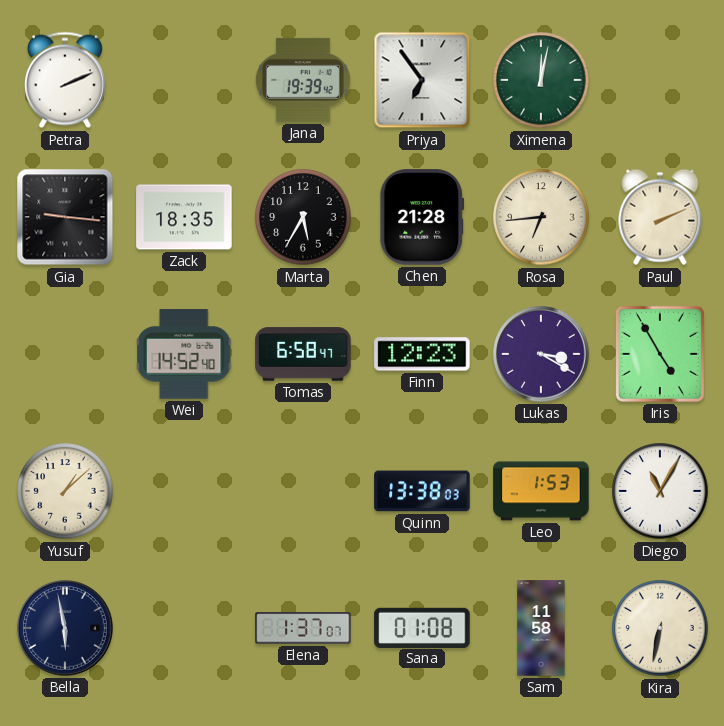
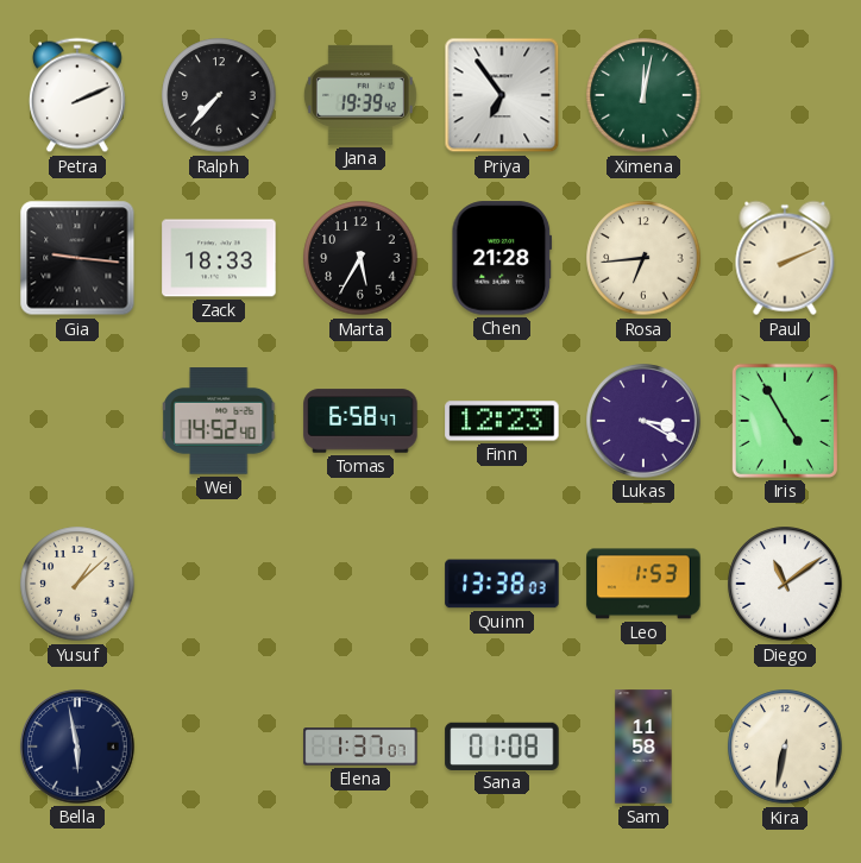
Ralph: none -> 7:37
Zack: 18:35 -> 18:33
Diego: 11:05 -> 11:09
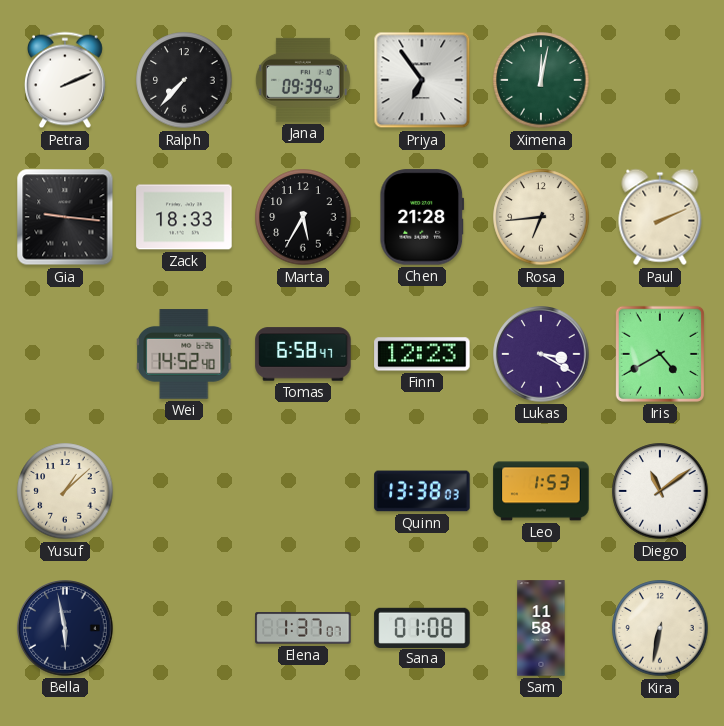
Jana: 19:39 -> 09:39
Iris: 4:55 -> 4:40
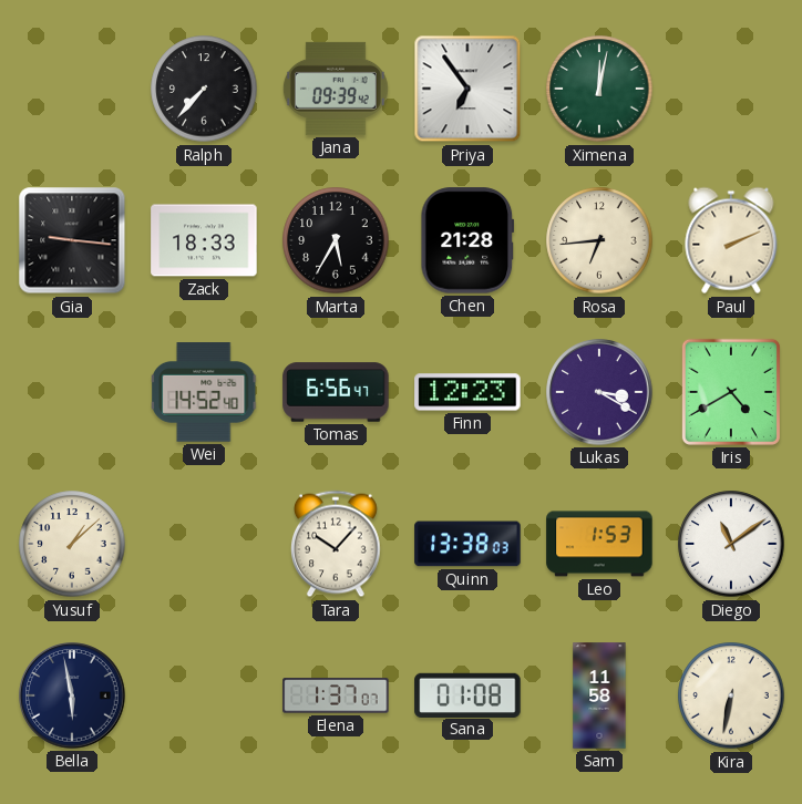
Petra: 2:11 -> none
Tomas: 6:58 -> 6:56
Tara: none -> 10:07
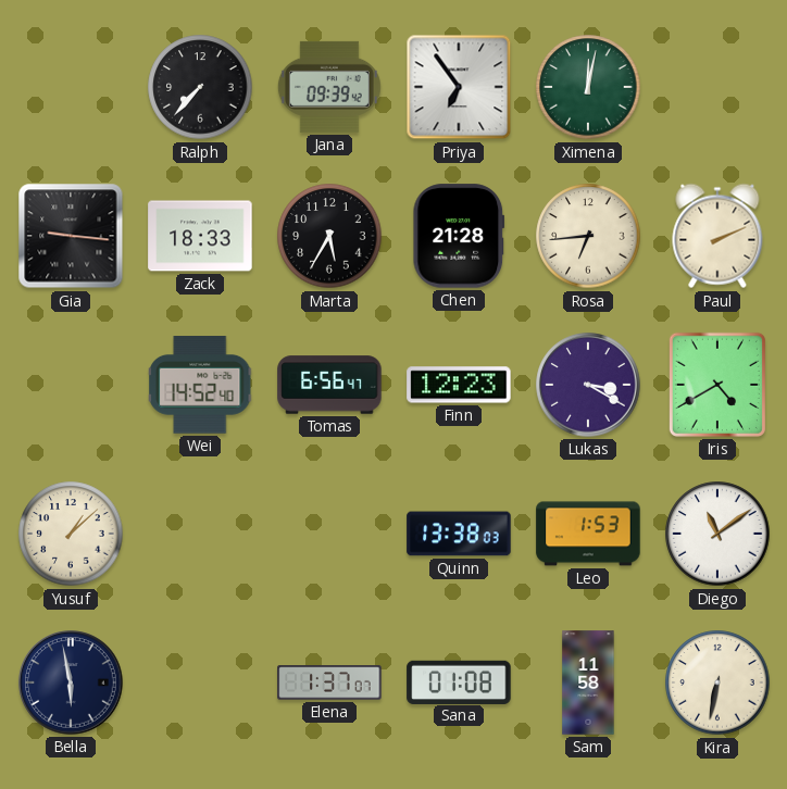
Tara: 10:07 -> none
